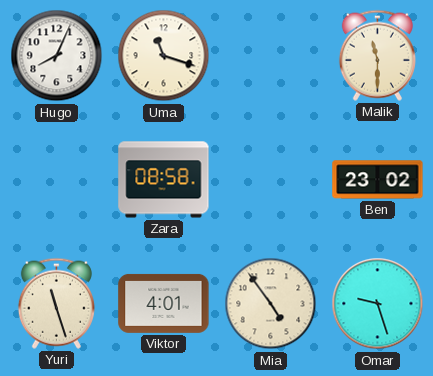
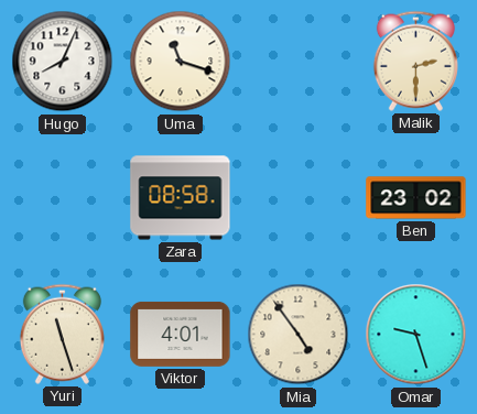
Malik: 11:30 -> 2:30
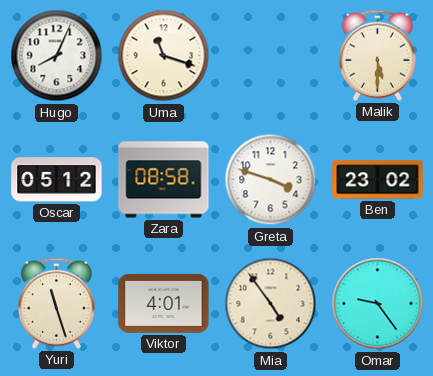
Malik: 2:30 -> 5:30
Oscar: none -> 05:12
Greta: none -> 3:48
Omar: 9:27 -> 9:24
